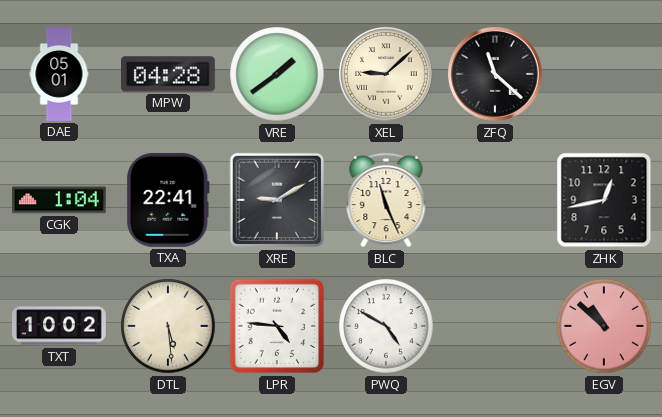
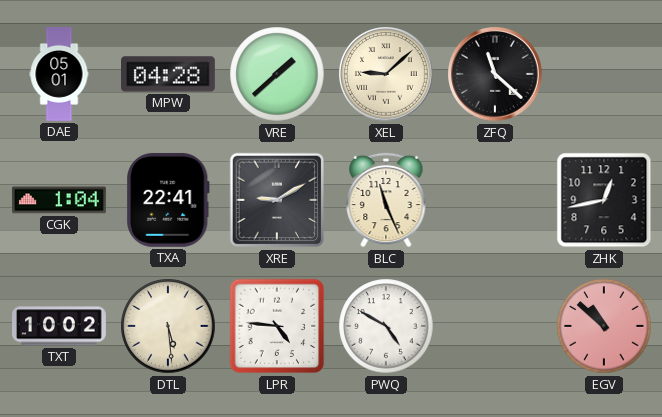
VRE: 1:39 -> 1:38
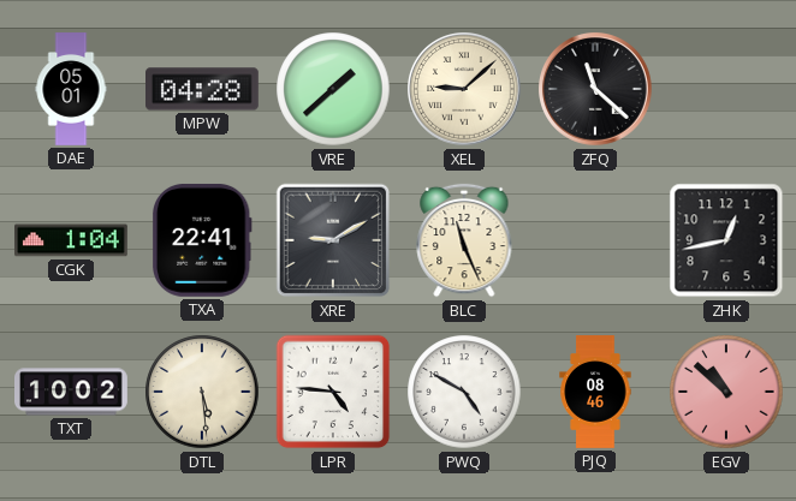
PJQ: none -> 08:46
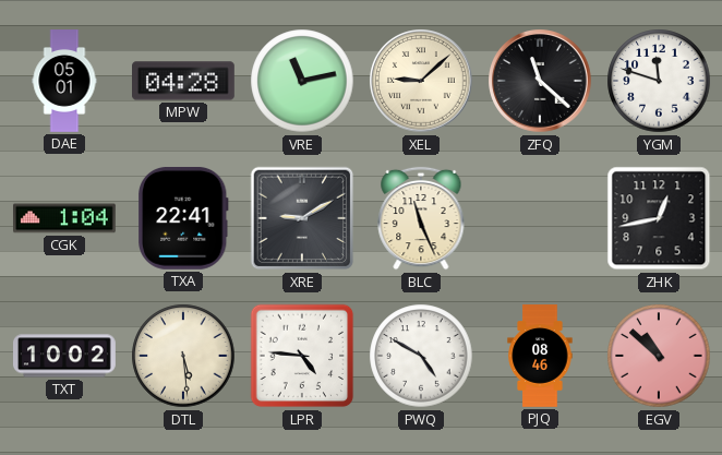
VRE: 1:38 -> 11:13
YGM: none -> 11:48
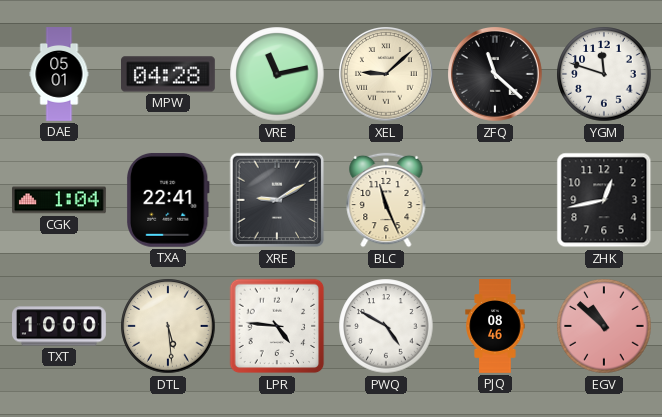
TXT: 10:02 -> 10:00
